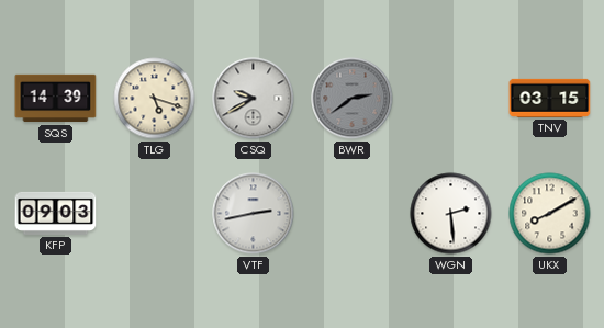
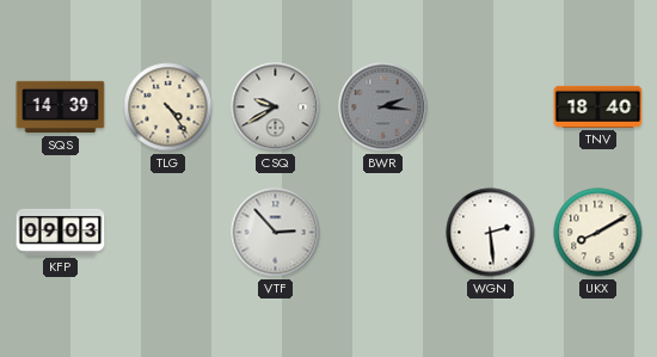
TLG: 5:18 -> 4:24
BWR: 2:39 -> 2:16
TNV: 03:15 -> 18:40
VTF: 2:43 -> 2:53
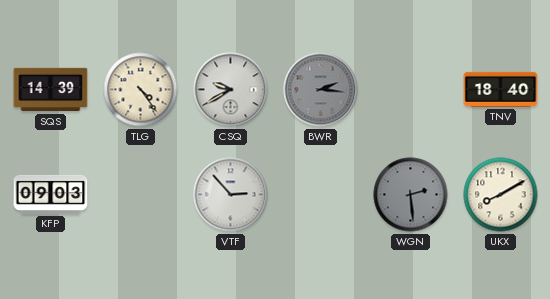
WGN dial: white -> grey
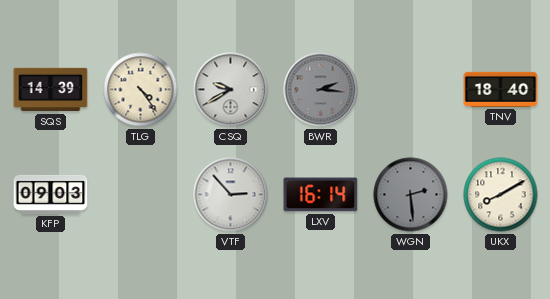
LXV: none -> 16:14
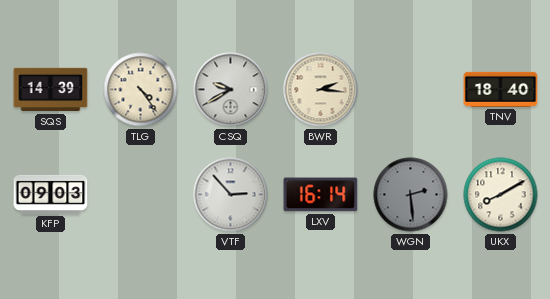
BWR dial: grey -> cream
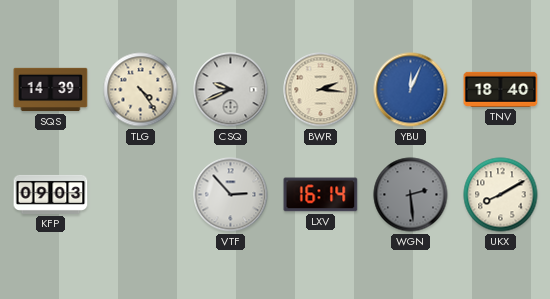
CSQ: 9:40 -> 9:41
YBU: none -> 12:04
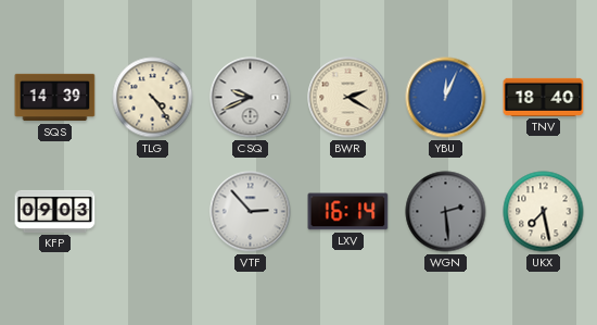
BWR: 2:16 -> 2:20
UKX: 8:10 -> 7:28
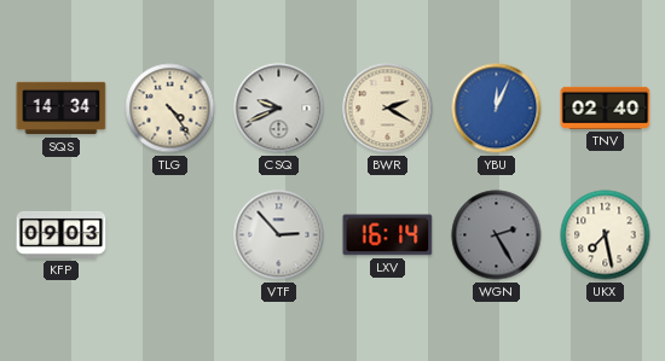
SQS: 14:39 -> 14:34
TNV: 18:40 -> 02:40
WGN: 2:29 -> 2:25
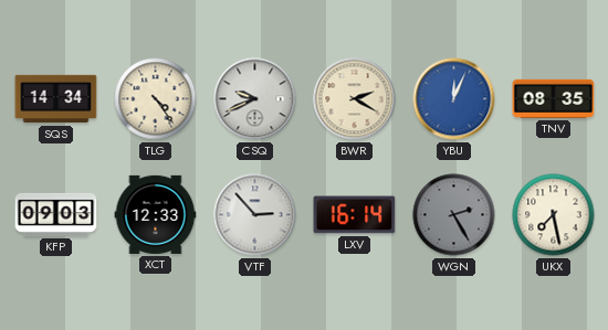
TNV: 02:40 -> 08:35
XCT: none -> 12:33
